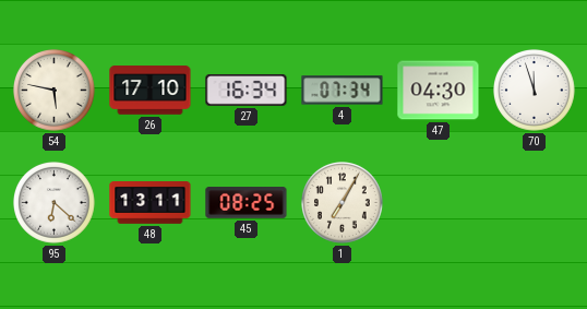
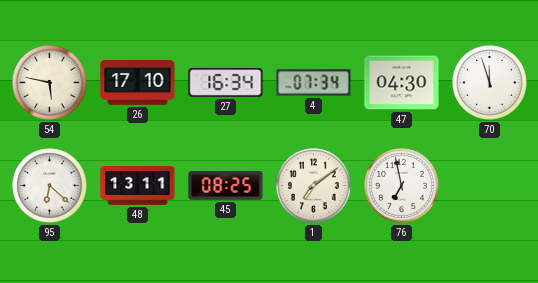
1: 7:05 -> 7:09
76: none -> 6:58
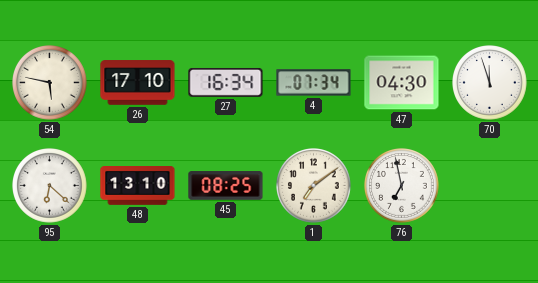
48: 13:11 -> 13:10
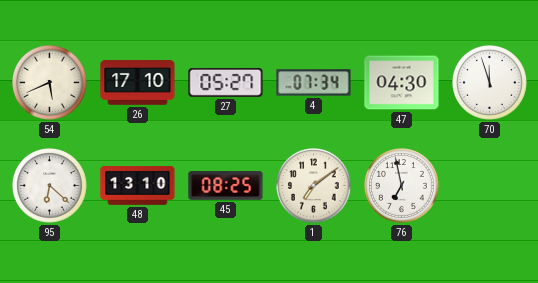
54: 5:47 -> 5:41
27: 16:34 -> 05:27
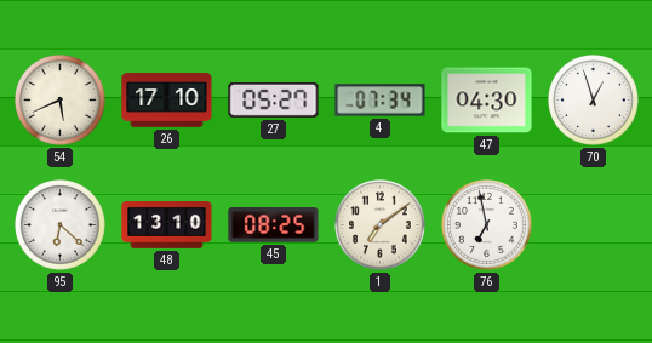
70: 11:57 -> 12:57
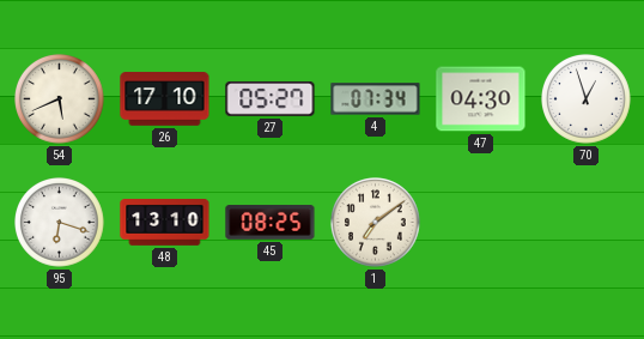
95: 6:22 -> 6:18
76: 6:58 -> none
